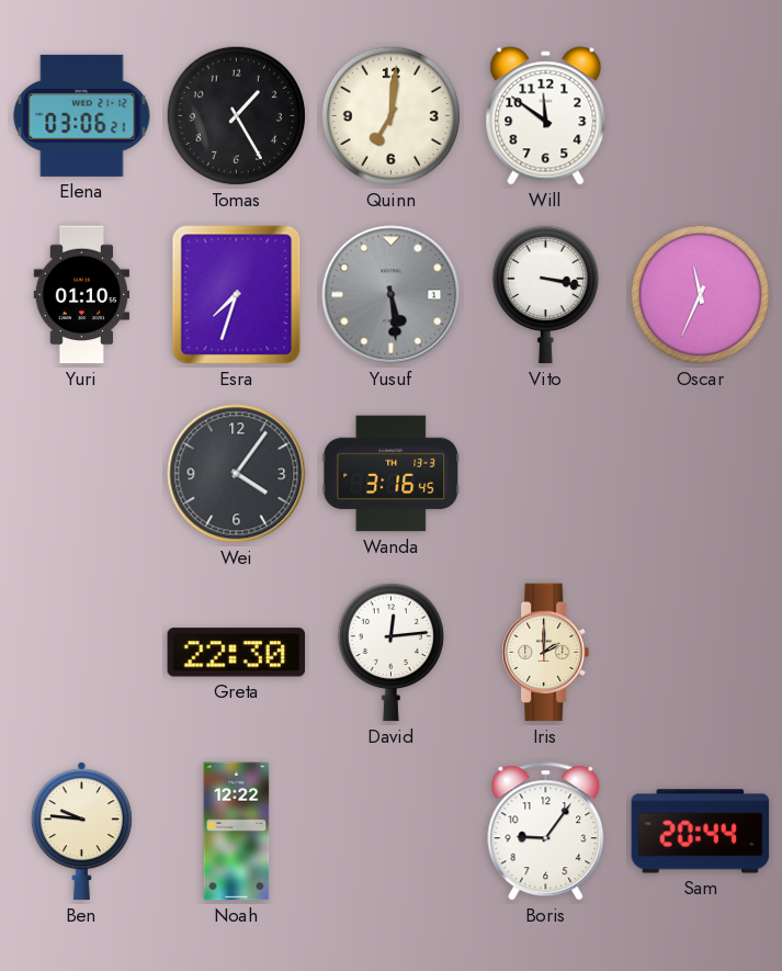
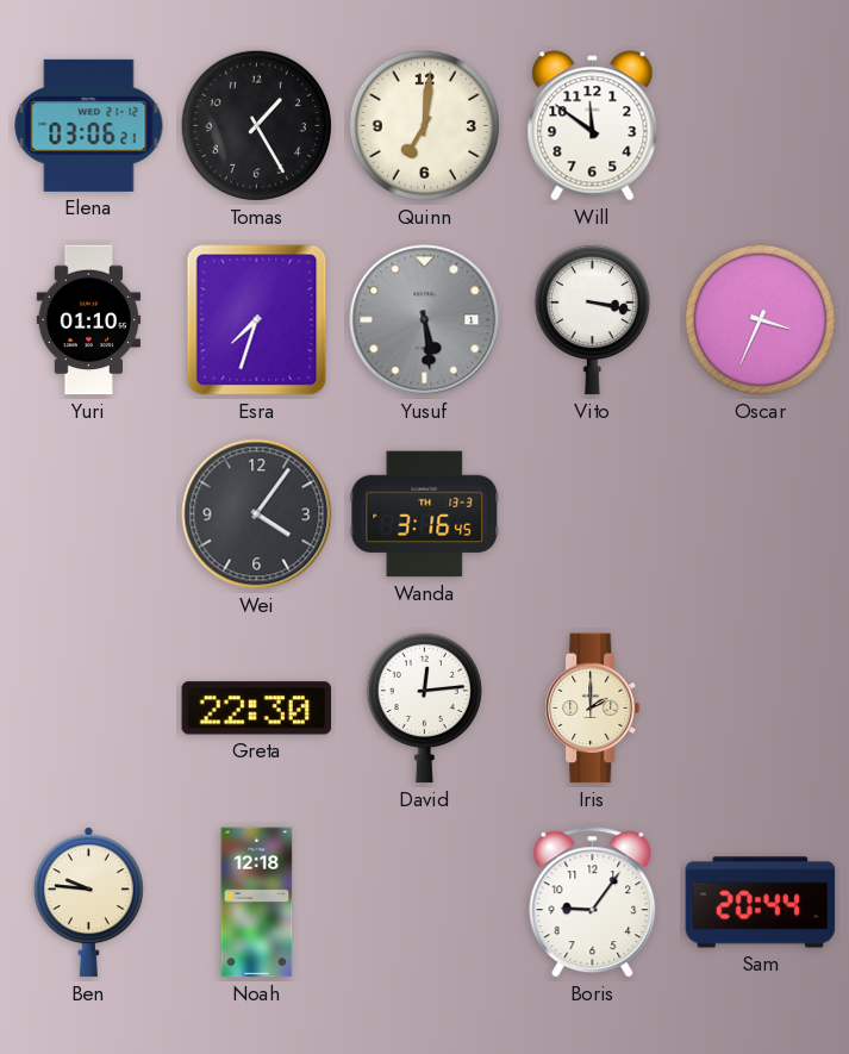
Oscar: 11:34 -> 3:34
Noah: 12:22 -> 12:18
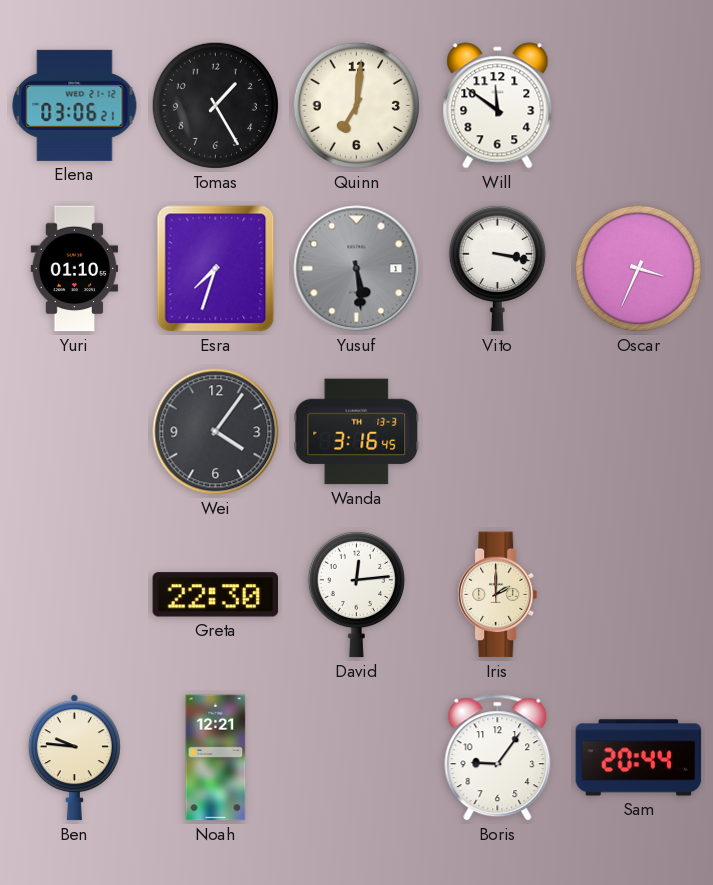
Noah: 12:18 -> 12:21
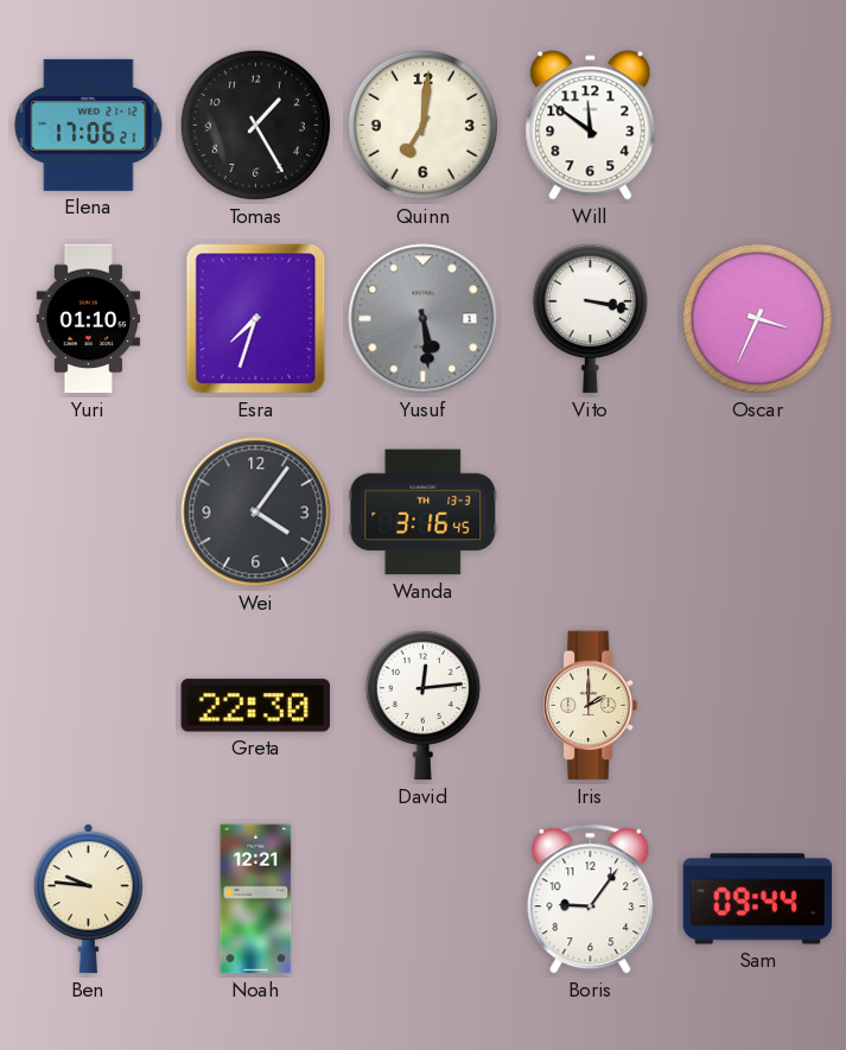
Elena: 03:06 -> 17:06
Sam: 20:44 -> 09:44
